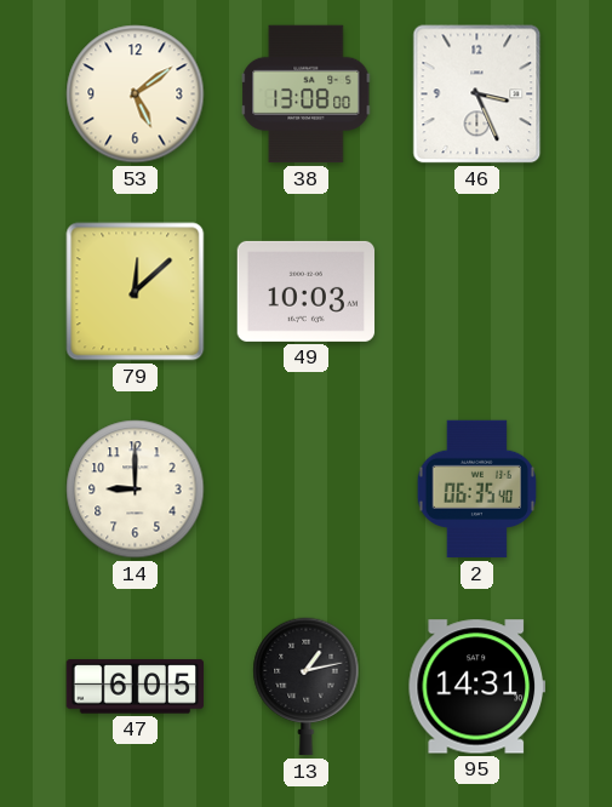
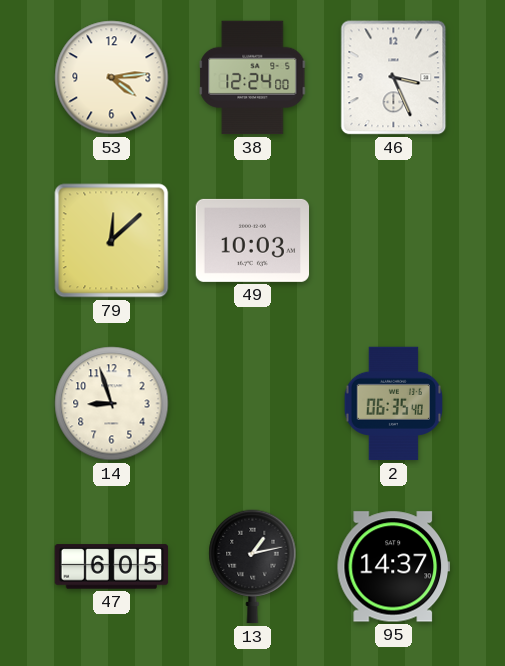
53: 5:09 -> 4:14
38: 13:08 -> 12:24
14: 9:00 -> 8:57
95: 14:31 -> 14:37
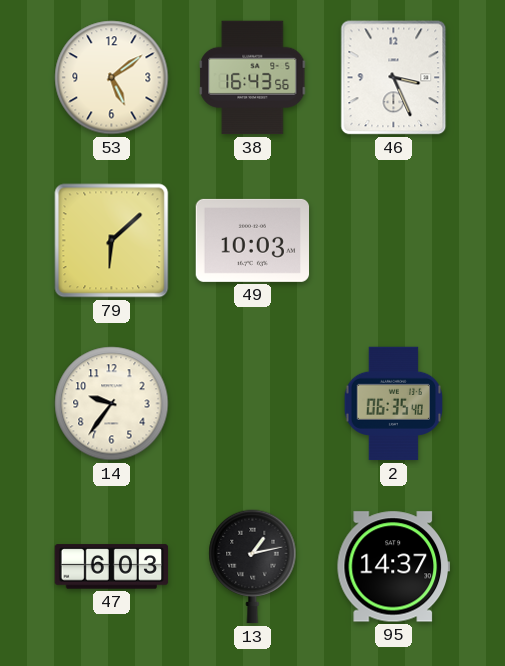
53: 4:14 -> 5:09
38: 12:24 -> 16:43
79: 12:08 -> 6:08
14: 8:57 -> 9:36
47: 6:05 -> 6:03
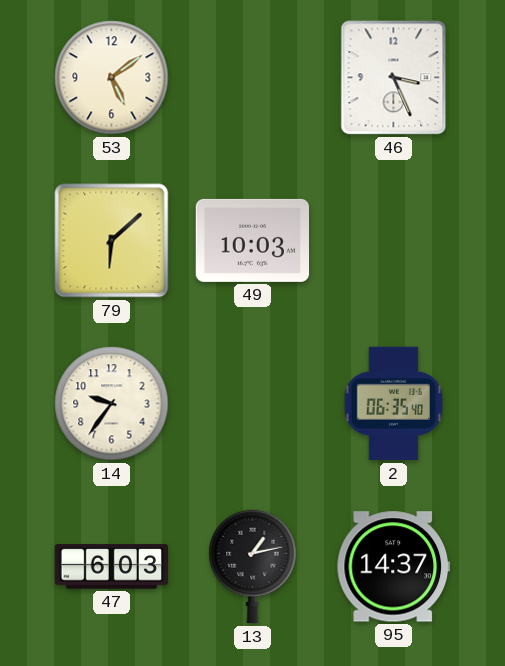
38: 16:43 -> none
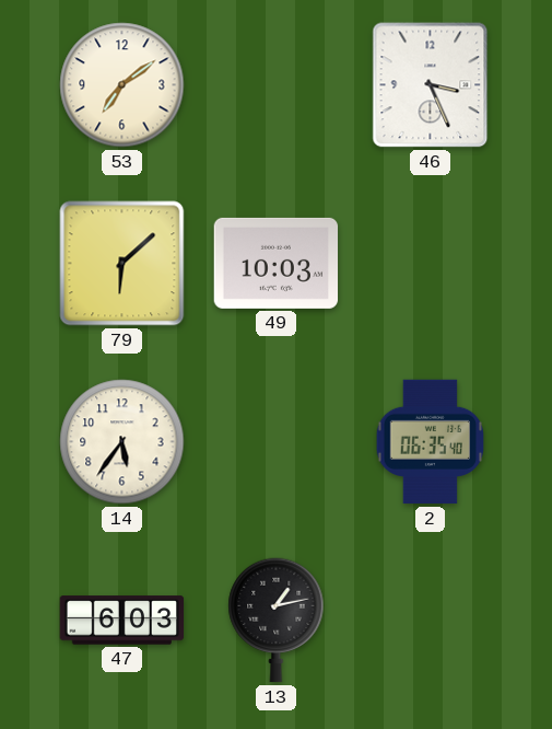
53: 5:09 -> 7:09
14: 9:36 -> 5:36
95: 14:37 -> none
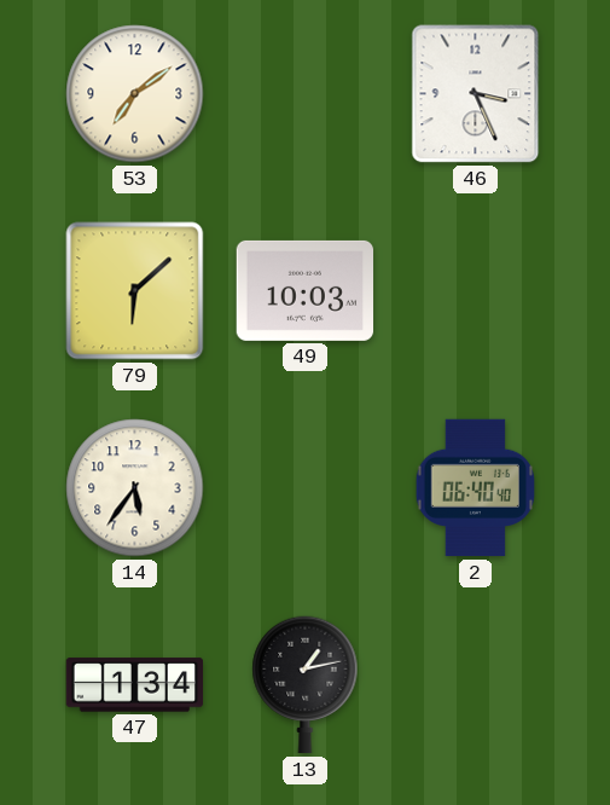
2: 06:35 -> 06:40
47: 6:03 -> 1:34
